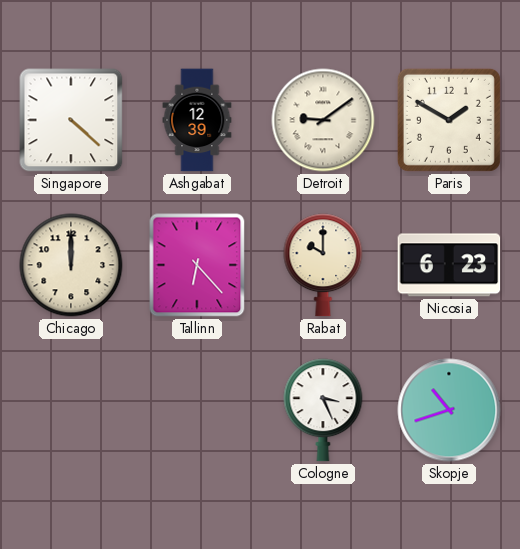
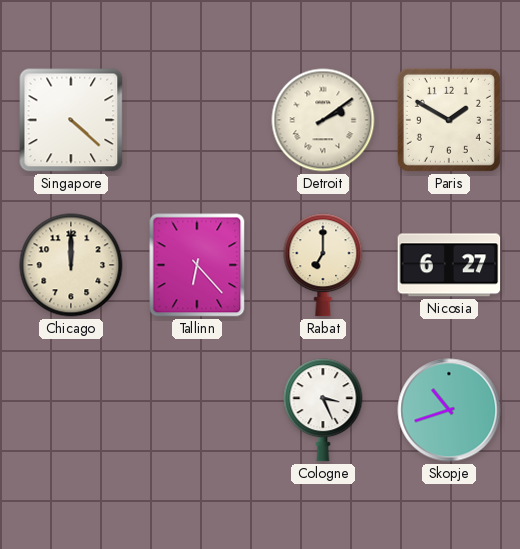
Ashgabat: 12:39 -> none
Detroit: 9:09 -> 2:09
Rabat: 10:00 -> 7:00
Nicosia: 6:23 -> 6:27
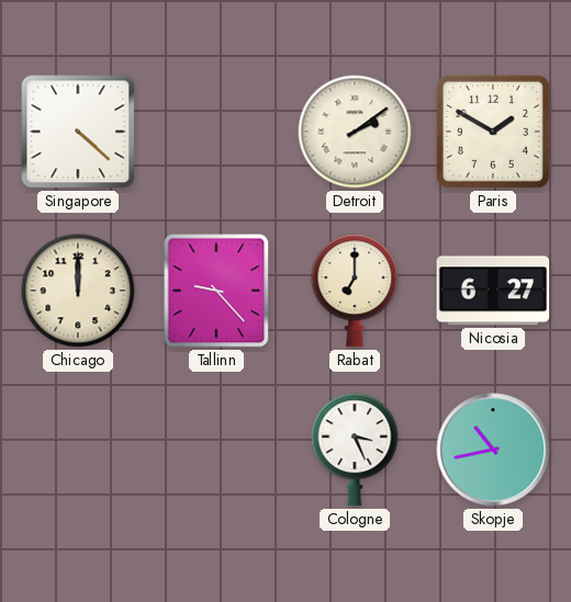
Tallinn: 6:23 -> 9:23
Skopje: 10:42 -> 10:43
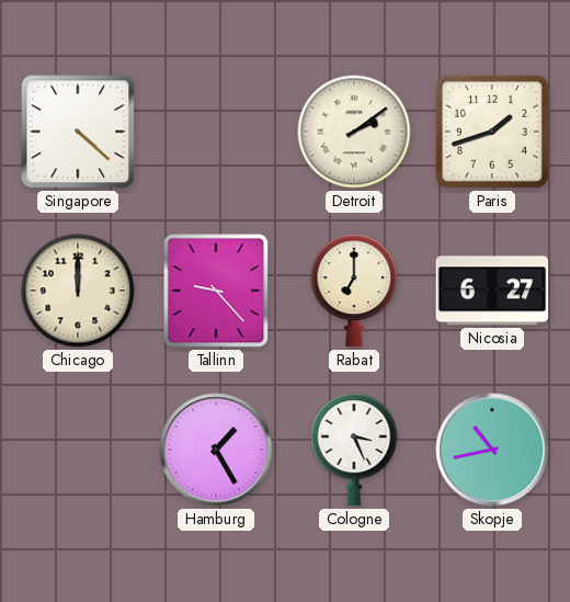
Paris: 1:50 -> 1:42
Hamburg: none -> 1:25
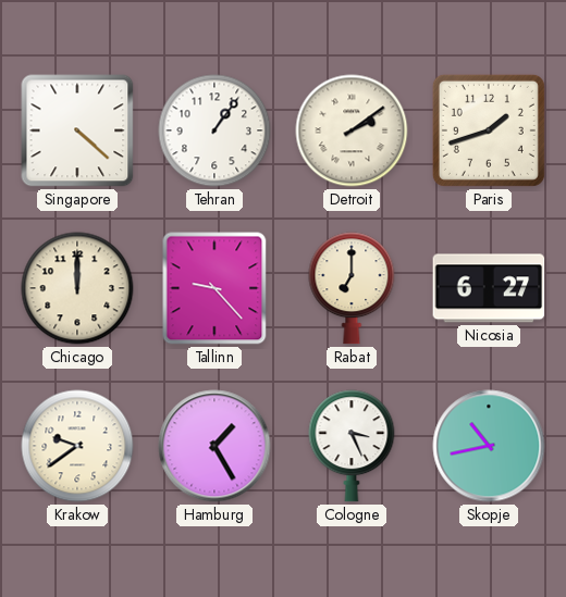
Tehran: none -> 1:06
Krakow: none -> 9:39
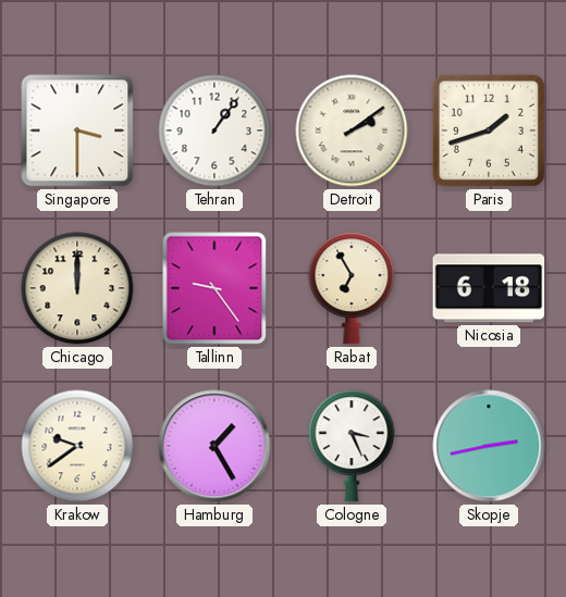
Singapore: 4:22 -> 3:30
Tallinn: 9:23 -> 9:24
Rabat: 7:00 -> 6:55
Nicosia: 6:27 -> 6:18
Skopje: 10:43 -> 2:43
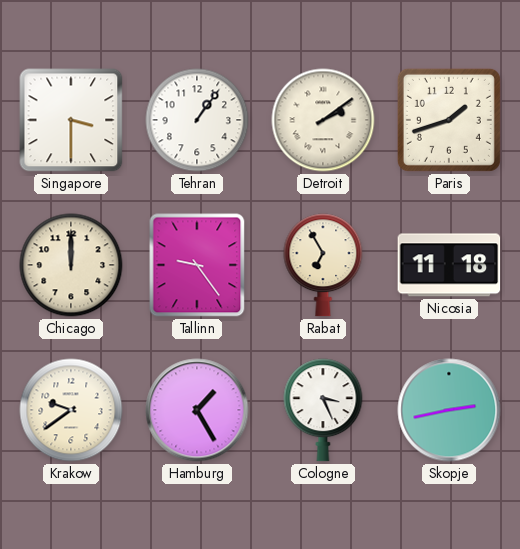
Nicosia: 6:18 -> 11:18
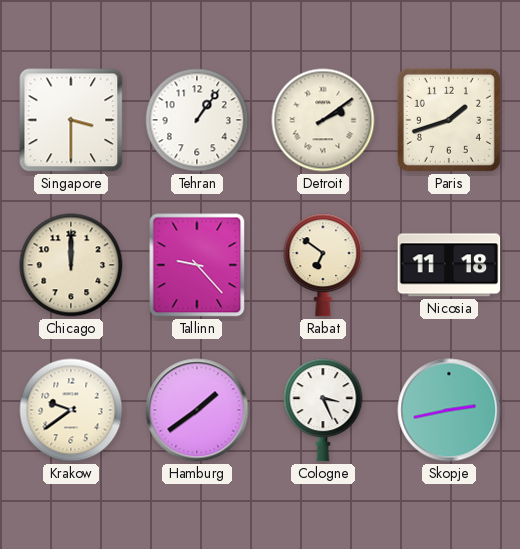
Tallinn: 9:24 -> 9:23
Rabat: 6:55 -> 6:51
Hamburg: 1:25 -> 1:39
